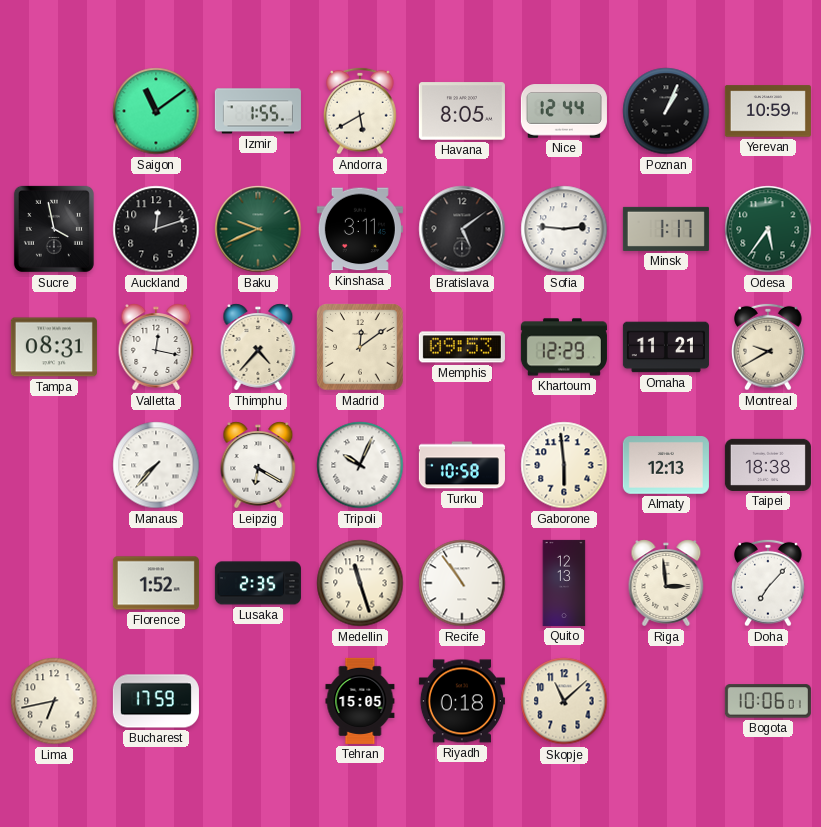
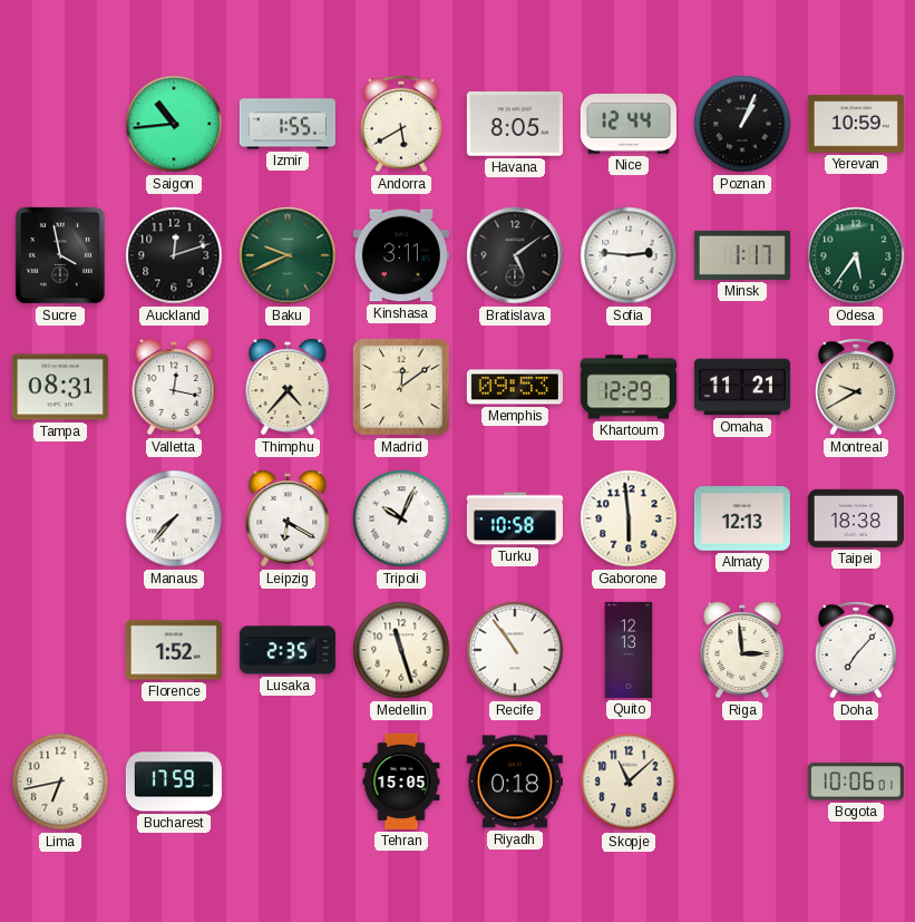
Saigon: 11:09 -> 10:44
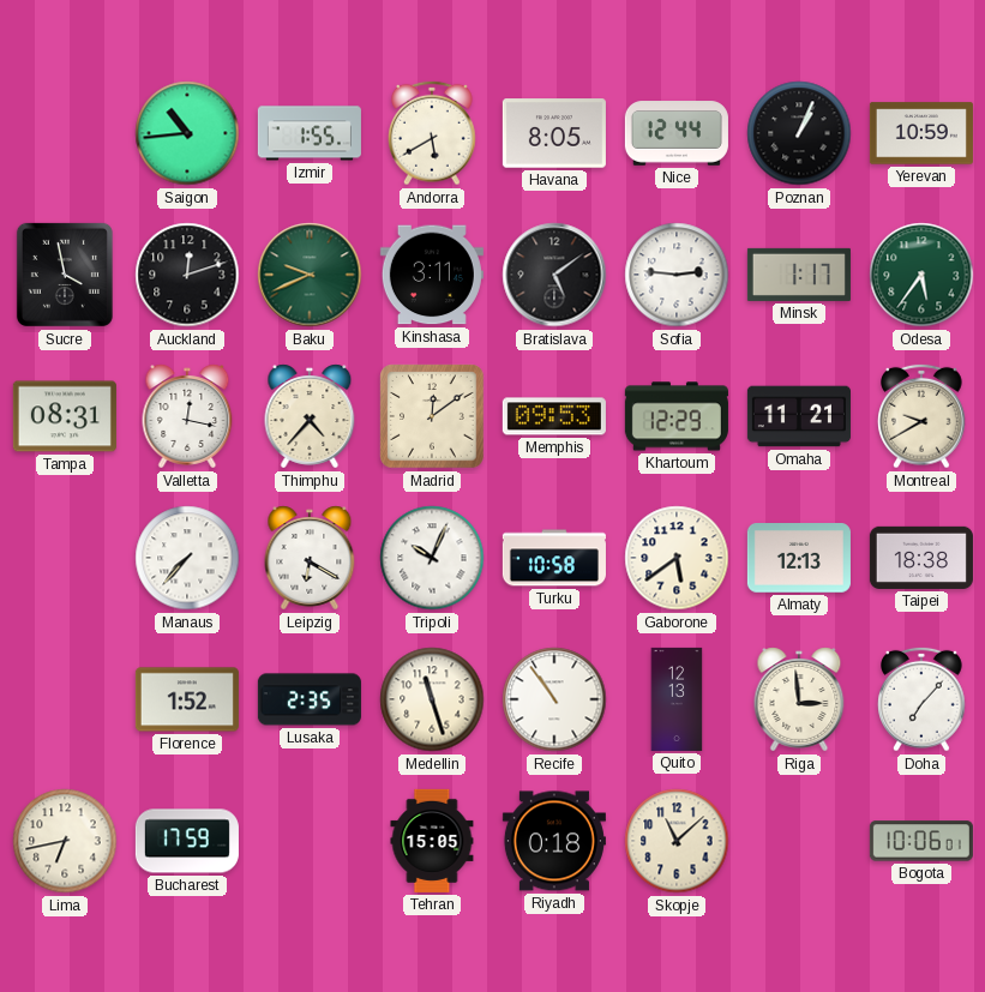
Gaborone: 5:59 -> 5:39
